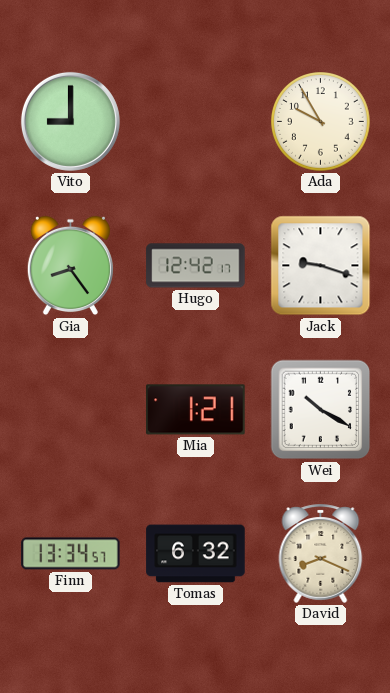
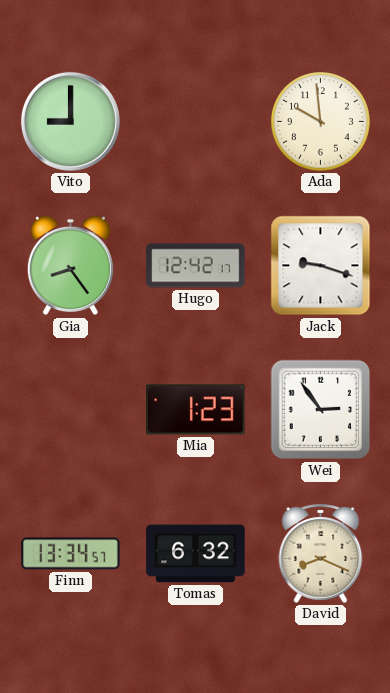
Ada: 9:55 -> 9:59
Mia: 1:21 -> 1:23
Wei: 10:20 -> 2:54
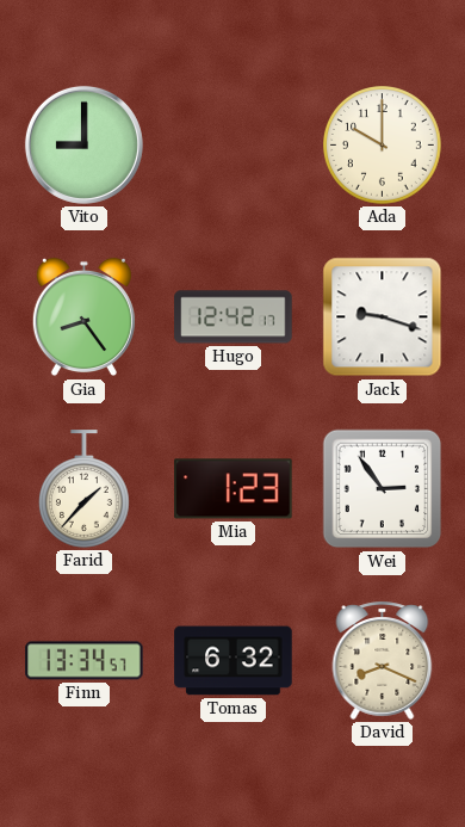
Ada: 9:59 -> 10:00
Farid: none -> 1:37
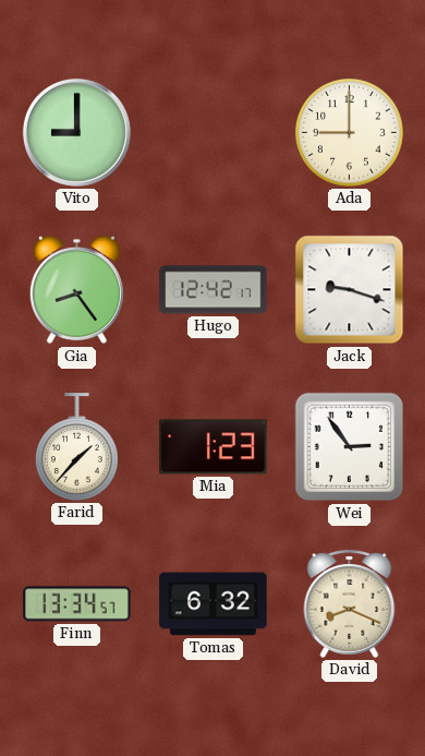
Ada: 10:00 -> 9:00
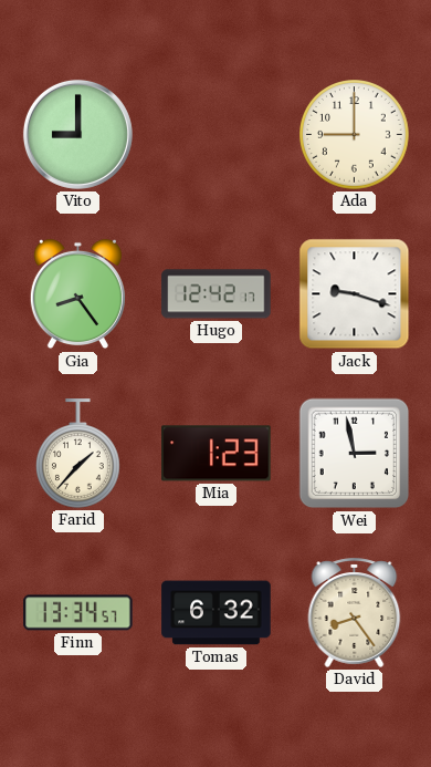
Wei: 2:54 -> 2:58
David: 8:19 -> 8:24
